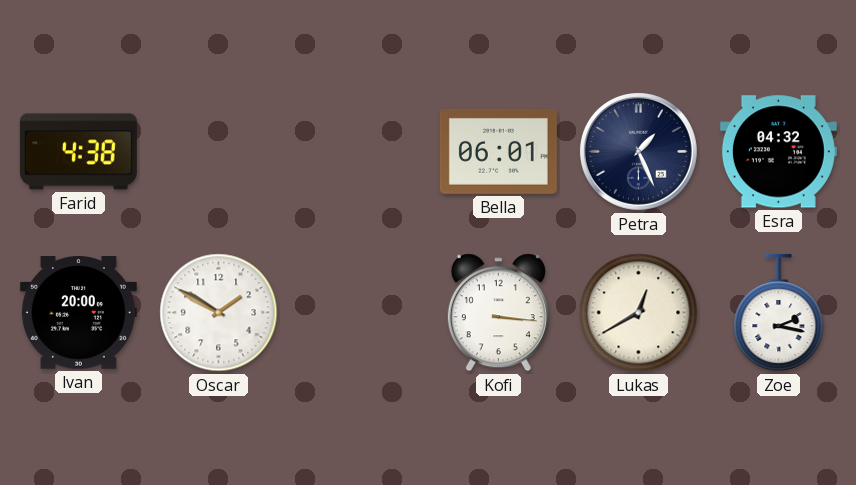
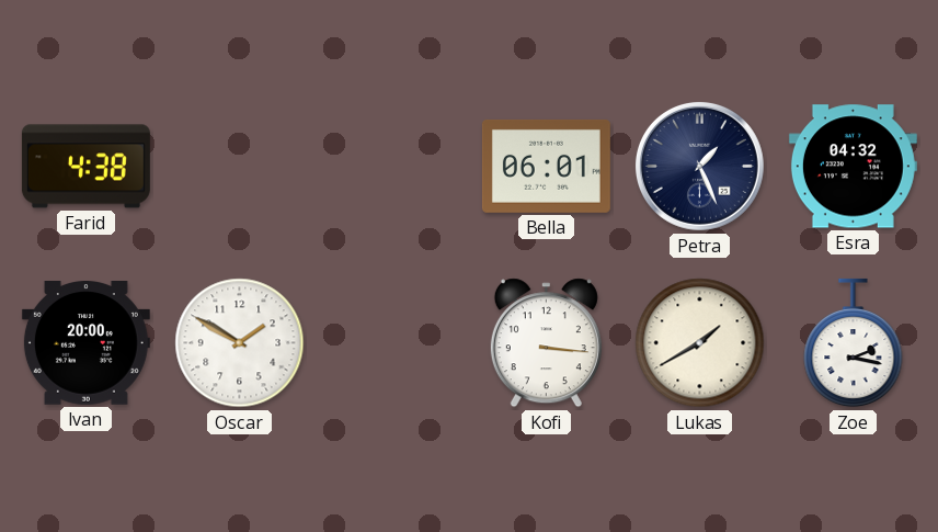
Lukas: 12:40 -> 1:40
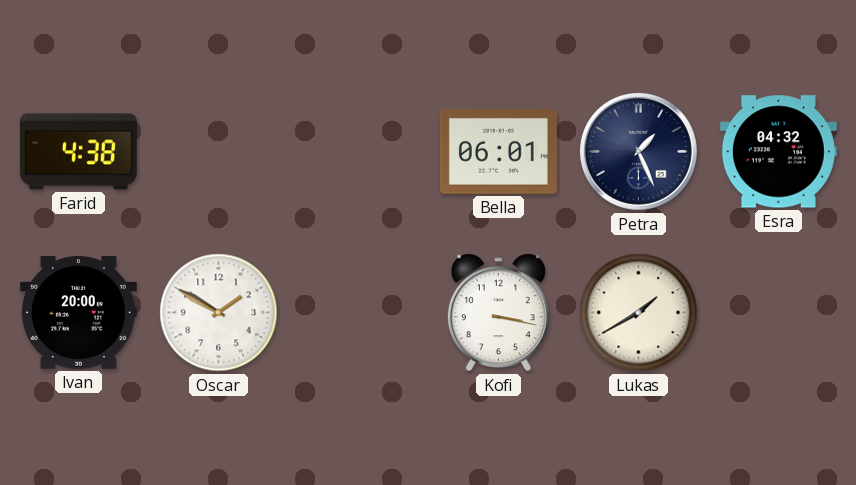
Kofi: 3:16 -> 3:17
Zoe: 2:17 -> none
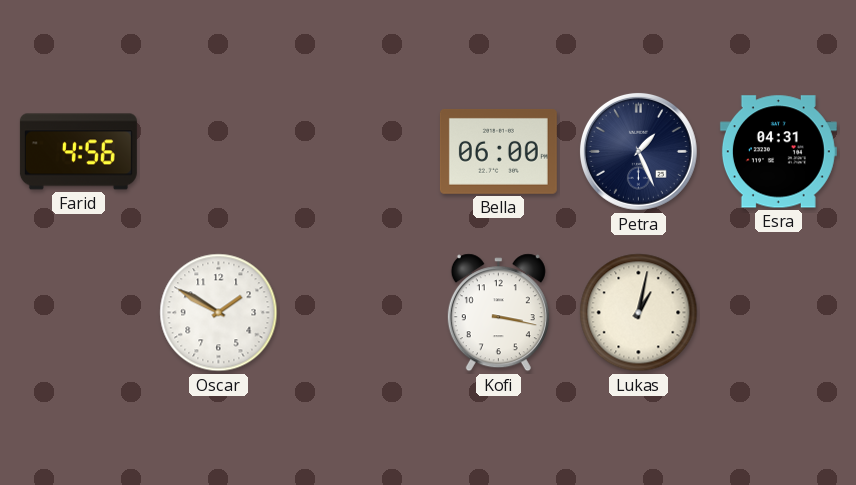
Farid: 4:38 -> 4:56
Bella: 06:01 -> 06:00
Esra: 04:32 -> 04:31
Ivan: 20:00 -> none
Lukas: 1:40 -> 1:02
